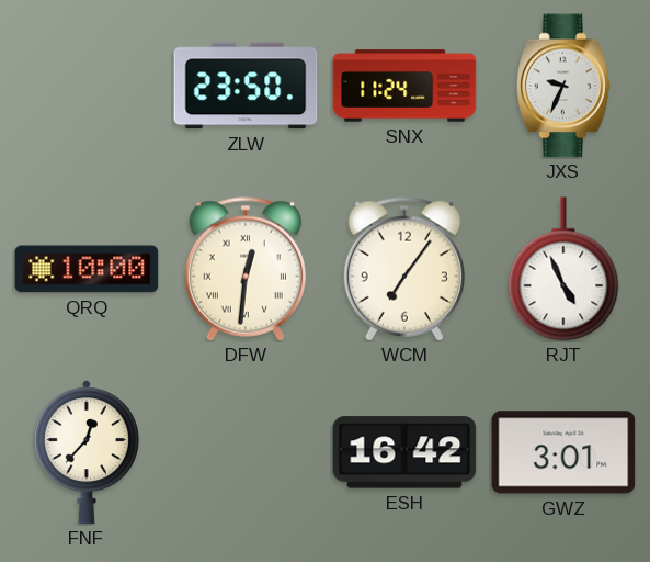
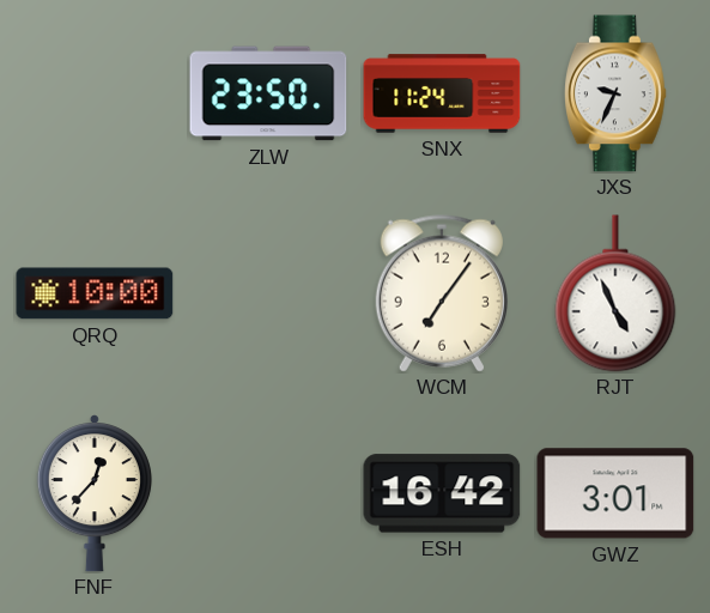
DFW: 12:31 -> none
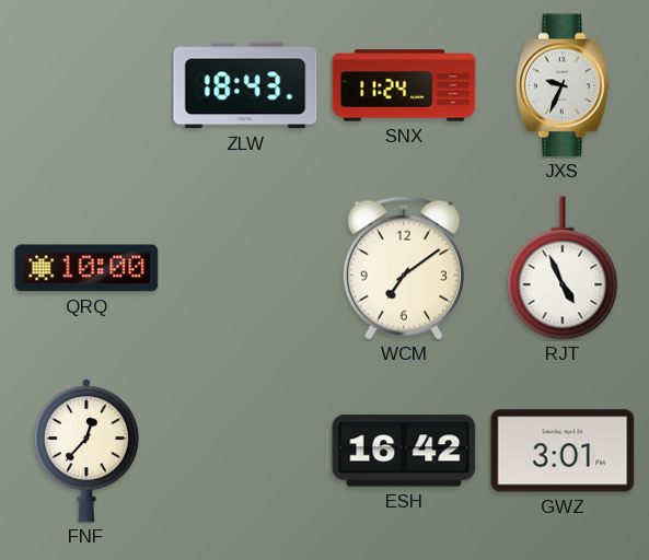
ZLW: 23:50 -> 18:43
WCM: 7:06 -> 7:09
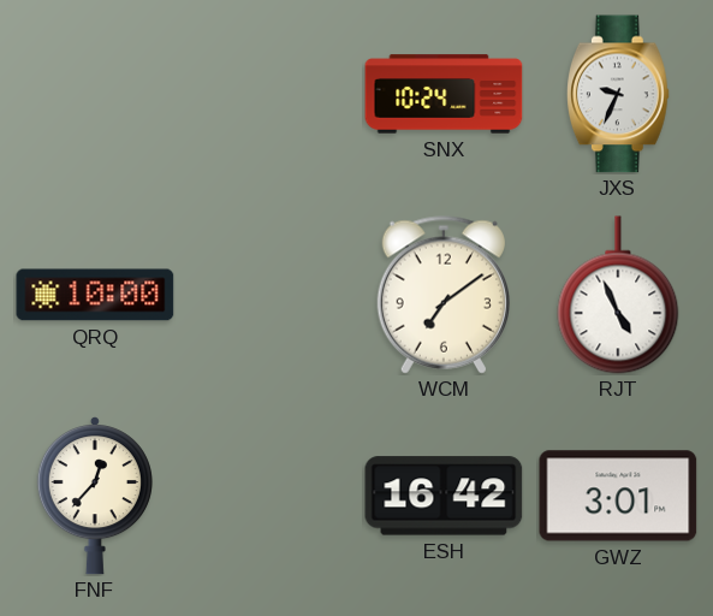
ZLW: 18:43 -> none
SNX: 11:24 -> 10:24
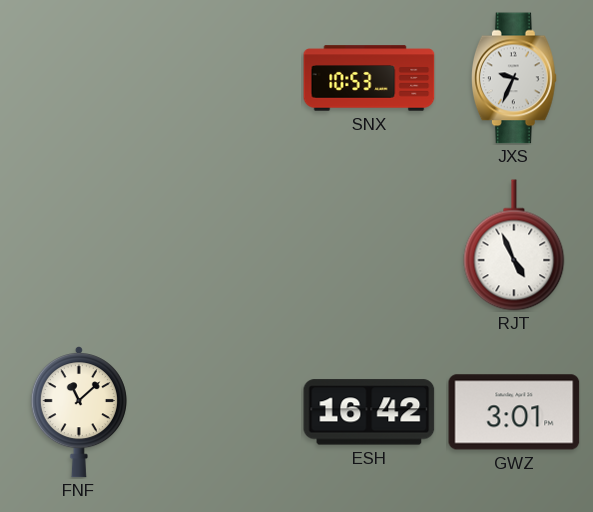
SNX: 10:24 -> 10:53
QRQ: 10:00 -> none
WCM: 7:09 -> none
FNF: 12:37 -> 11:08
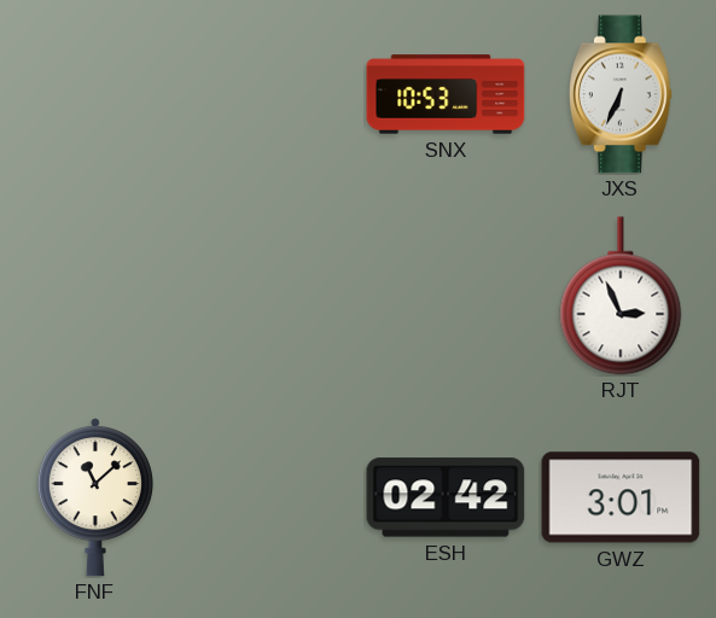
JXS: 9:34 -> 6:34
RJT: 4:56 -> 2:56
ESH: 16:42 -> 02:42
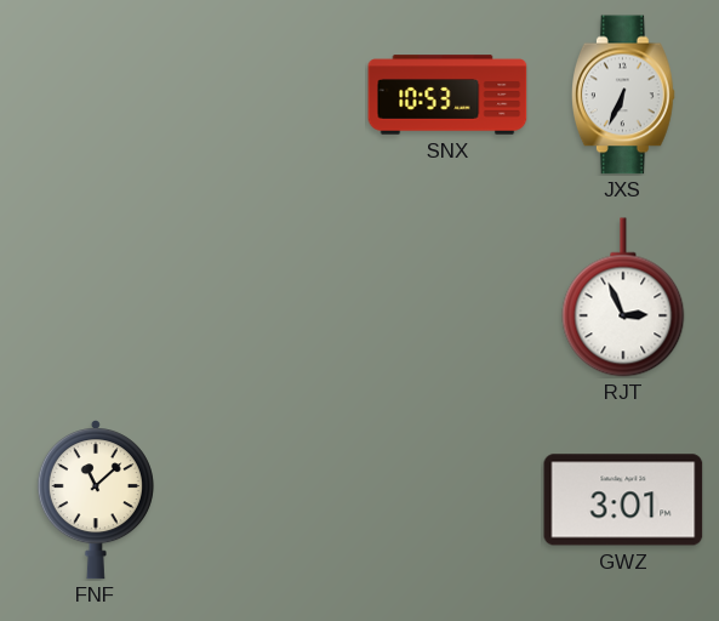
ESH: 02:42 -> none
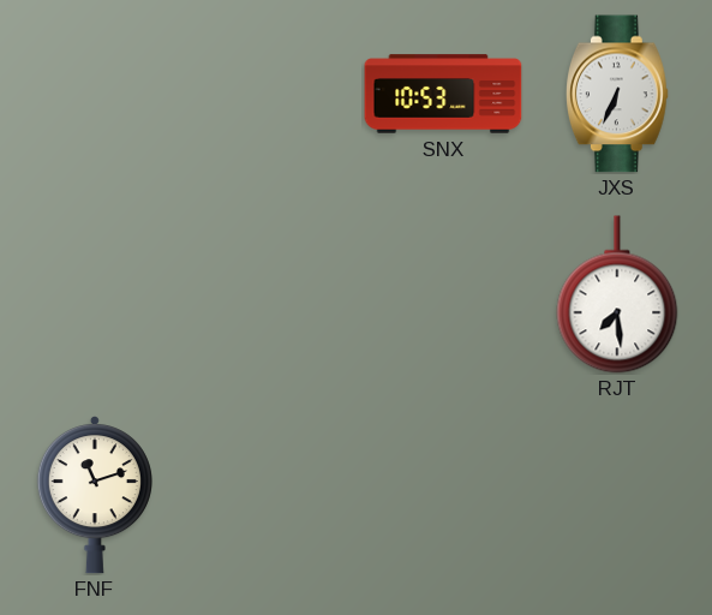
RJT: 2:56 -> 7:29
FNF: 11:08 -> 11:12
GWZ: 3:01 -> none
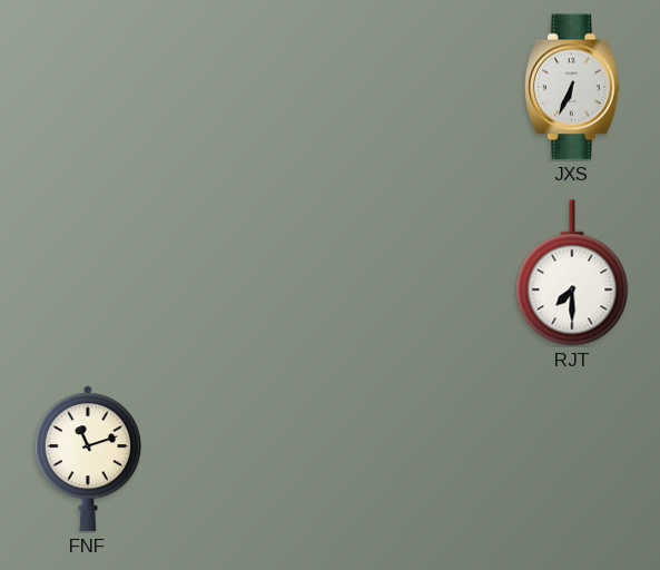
SNX: 10:53 -> none
RJT: 7:29 -> 7:30
